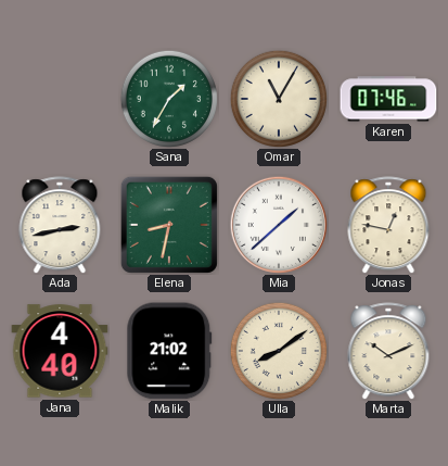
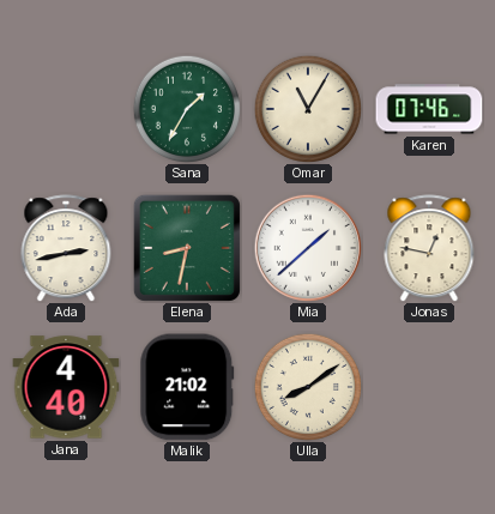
Marta: 10:11 -> none
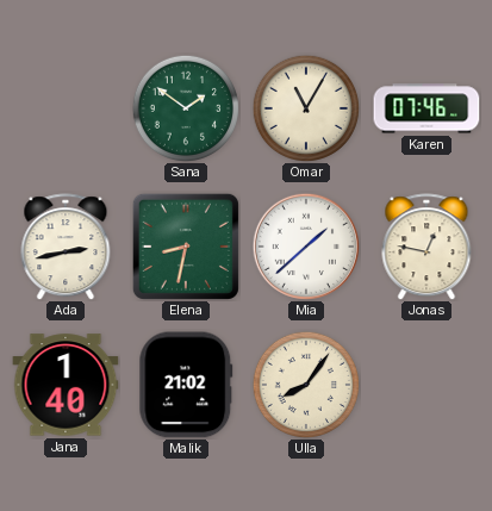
Sana: 1:35 -> 1:51
Jana: 4:40 -> 1:40
Ulla: 8:09 -> 8:06
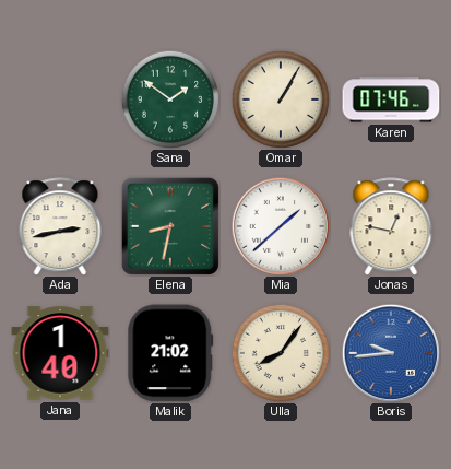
Omar: 11:05 -> 1:05
Boris: none -> 9:44
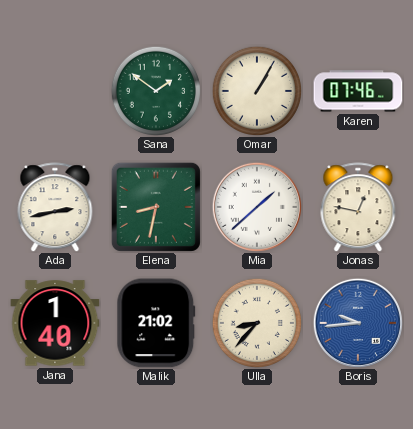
Ulla: 8:06 -> 8:37
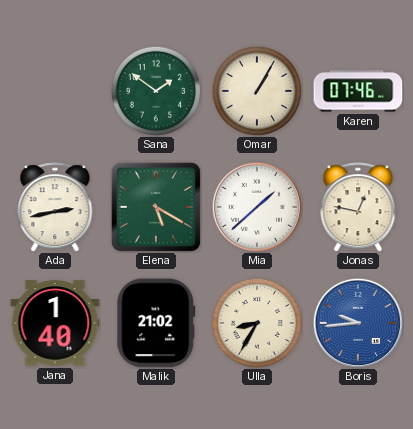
Elena: 8:32 -> 5:20
Ulla: 8:37 -> 8:35
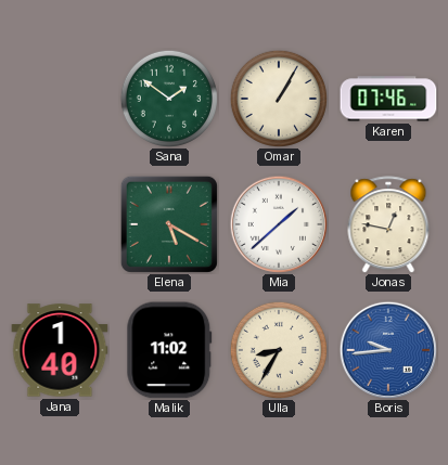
Ada: 2:43 -> none
Malik: 21:02 -> 11:02
